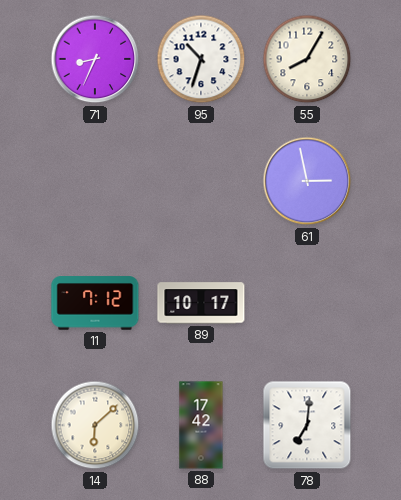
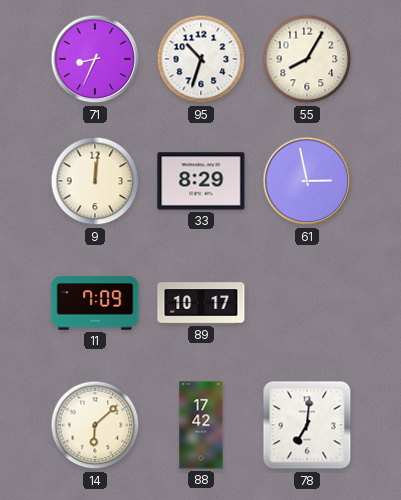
9: none -> 12:01
33: none -> 8:29
11: 7:12 -> 7:09
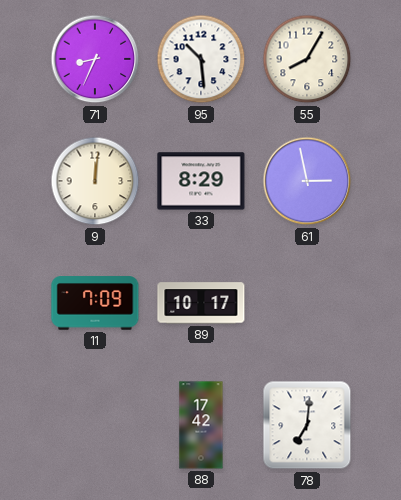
95: 10:33 -> 10:29
14: 6:08 -> none
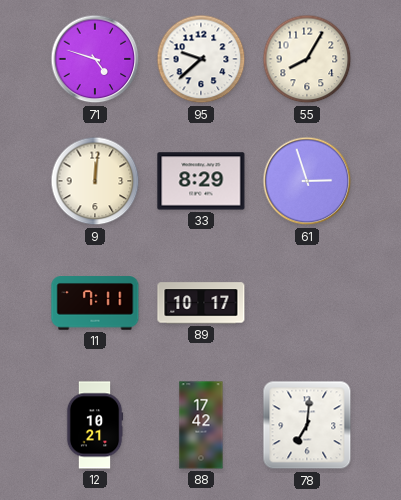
71: 8:34 -> 4:48
95: 10:29 -> 9:38
61: 2:58 -> 2:57
11: 7:09 -> 7:11
12: none -> 10:21
